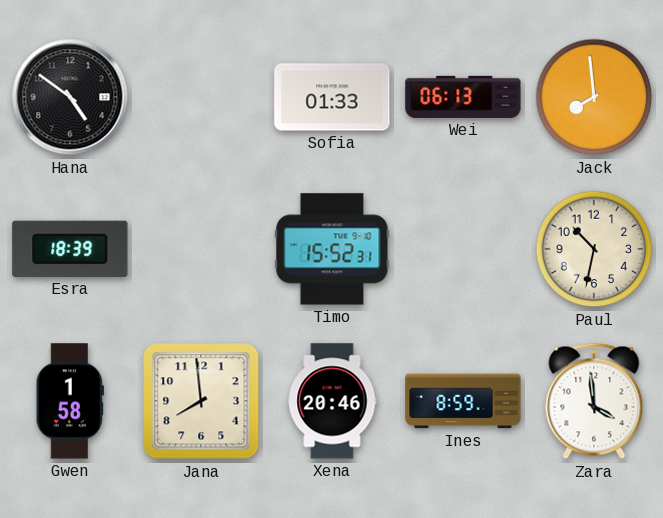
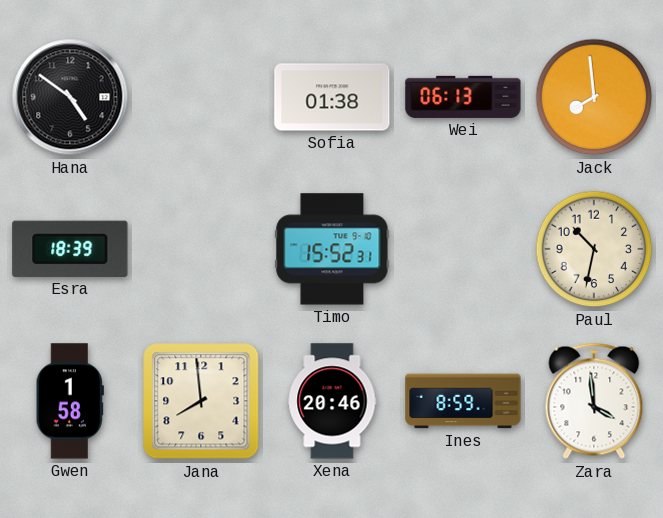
Sofia: 01:33 -> 01:38
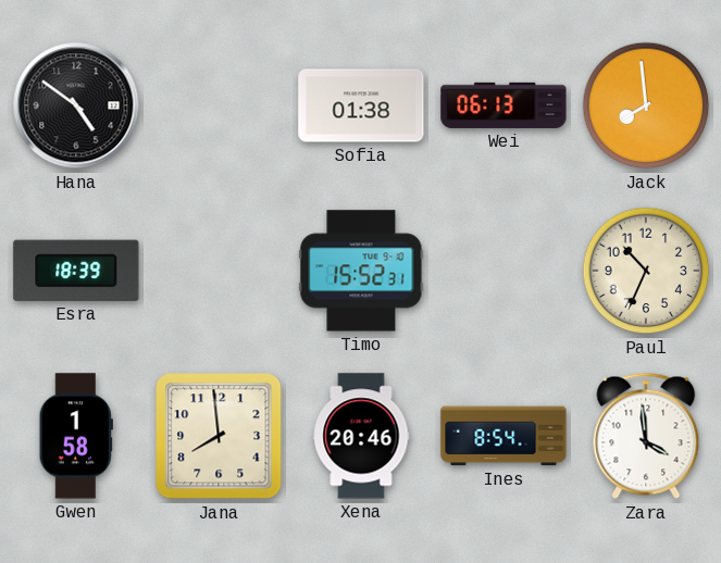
Paul: 10:32 -> 10:34
Ines: 8:59 -> 8:54
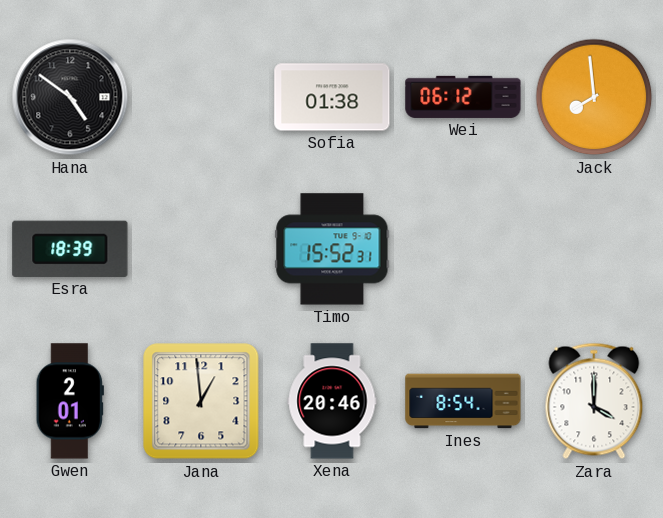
Wei: 06:13 -> 06:12
Paul: 10:34 -> none
Gwen: 1:58 -> 2:01
Jana: 7:59 -> 12:59
Zara: 3:59 -> 4:00
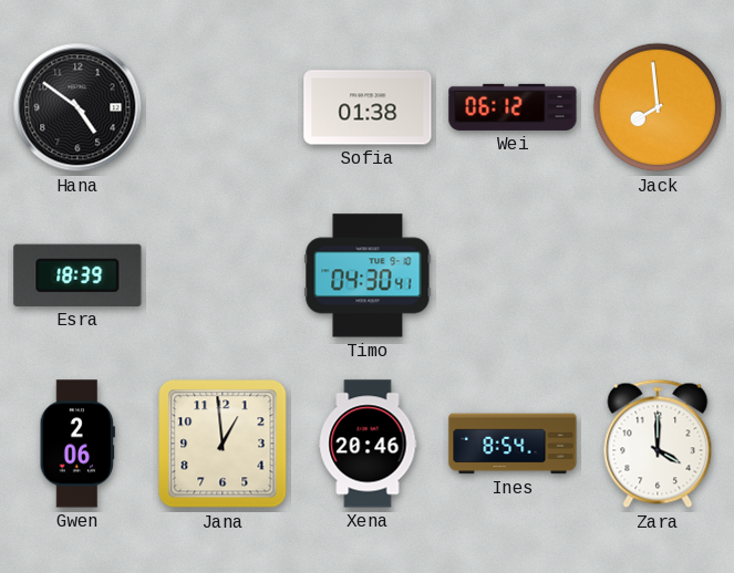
Timo: 15:52 -> 04:30
Gwen: 2:01 -> 2:06
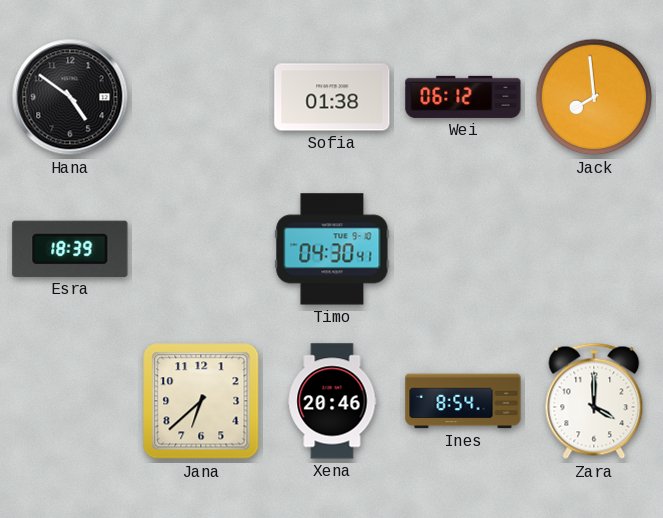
Gwen: 2:06 -> none
Jana: 12:59 -> 6:38
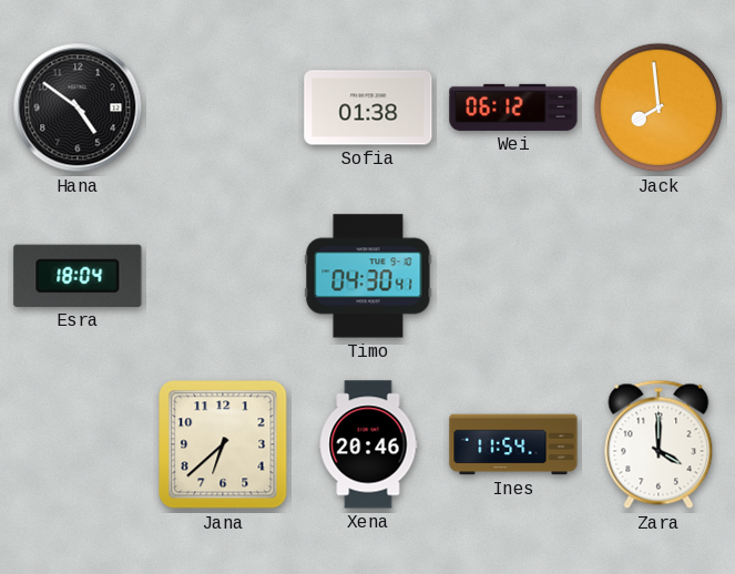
Esra: 18:39 -> 18:04
Ines: 8:54 -> 11:54
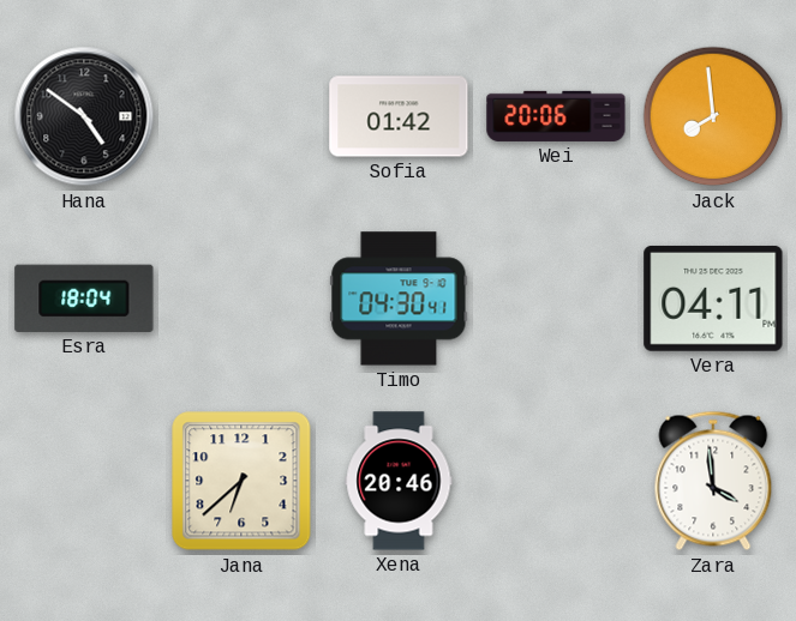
Sofia: 01:38 -> 01:42
Wei: 06:12 -> 20:06
Vera: none -> 04:11
Ines: 11:54 -> none
Zara: 4:00 -> 3:59
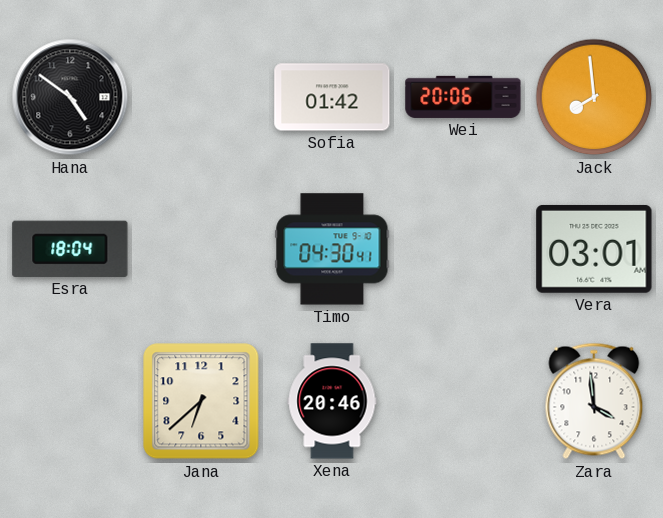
Vera: 04:11 -> 03:01
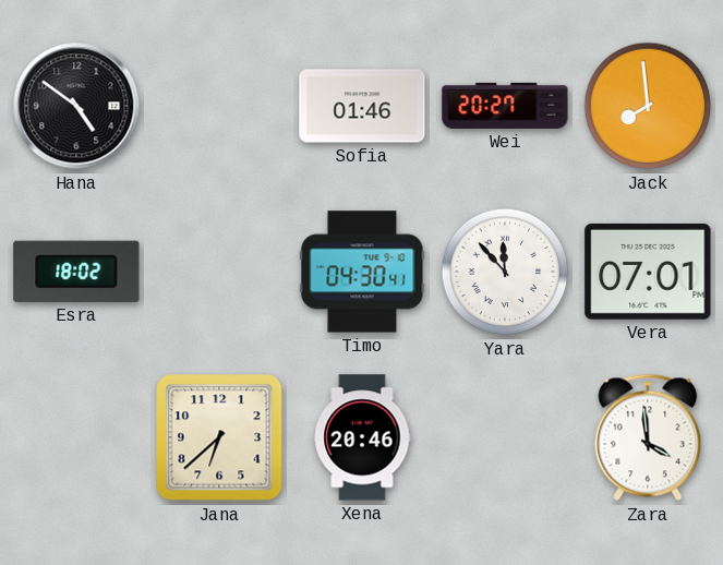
Sofia: 01:42 -> 01:46
Wei: 20:06 -> 20:27
Esra: 18:04 -> 18:02
Yara: none -> 11:53
Vera: 03:01 -> 07:01
